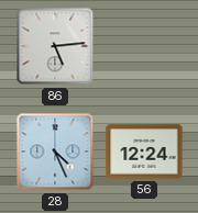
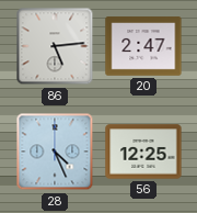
20: none -> 2:47
56: 12:24 -> 12:25
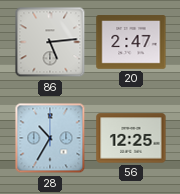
28: 4:26 -> 10:35
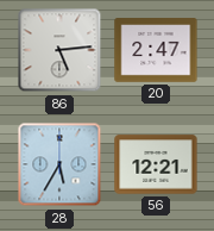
28: 10:35 -> 5:35
56: 12:25 -> 12:21
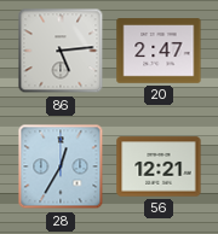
28: 5:35 -> 12:35
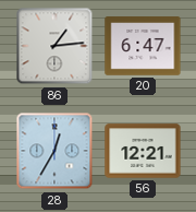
86: 5:14 -> 1:14
20: 2:47 -> 6:47
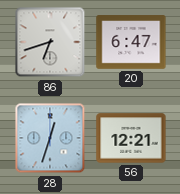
86: 1:14 -> 6:42
28: 12:35 -> 12:33
